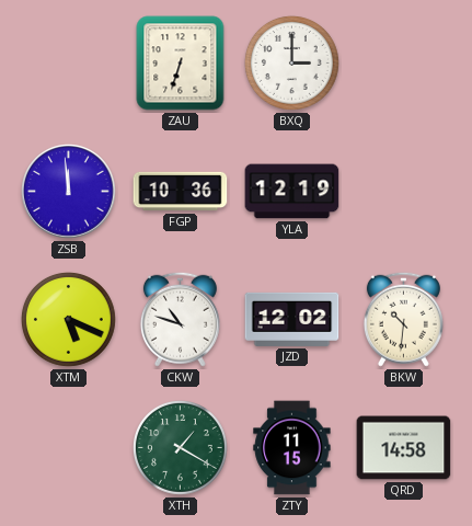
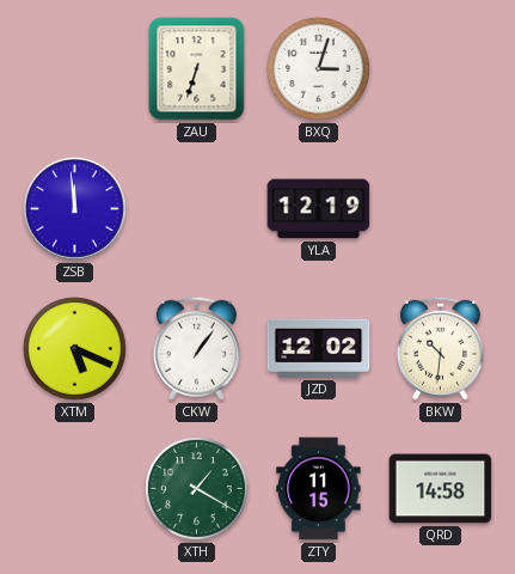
BXQ: 3:00 -> 3:03
FGP: 10:36 -> none
CKW: 10:48 -> 1:06
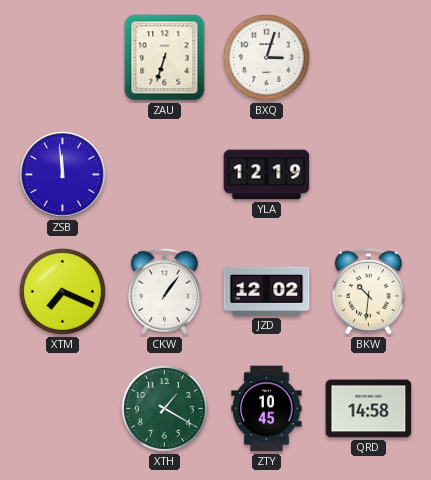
XTM: 5:19 -> 7:19
ZTY: 11:15 -> 10:45
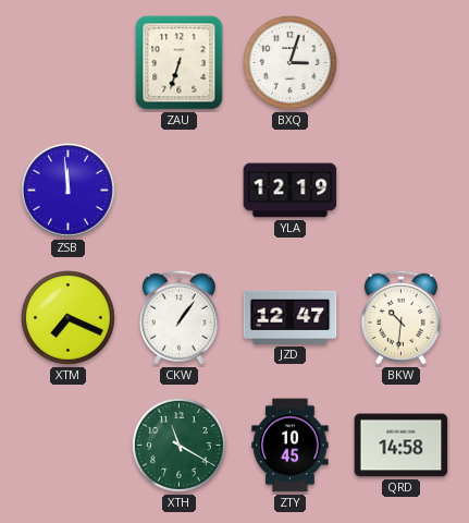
JZD: 12:02 -> 12:47
XTH: 1:20 -> 11:20
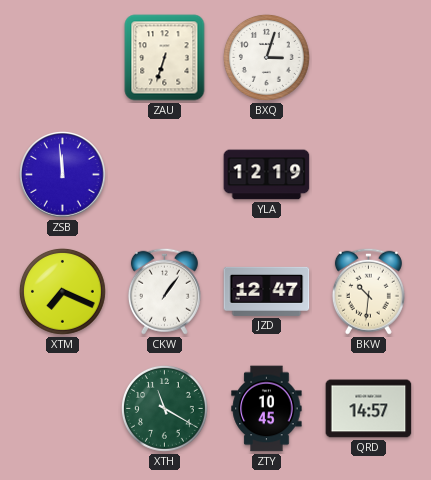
QRD: 14:58 -> 14:57
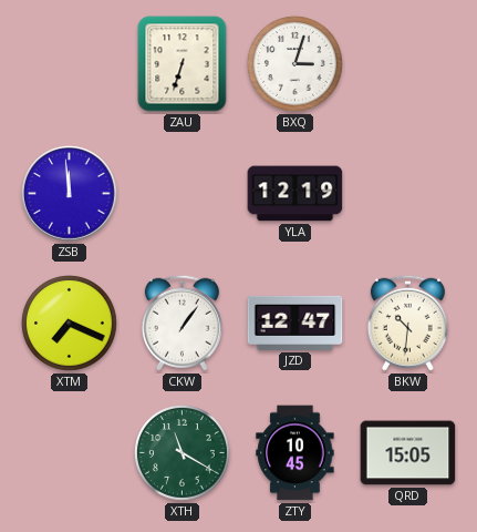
QRD: 14:57 -> 15:05
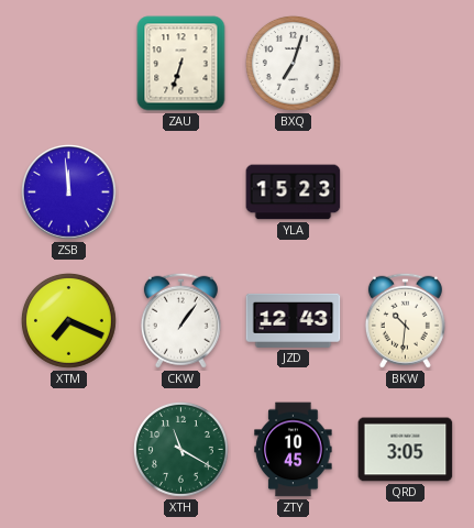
BXQ: 3:03 -> 7:03
YLA: 12:19 -> 15:23
JZD: 12:47 -> 12:43
QRD: 15:05 -> 3:05
